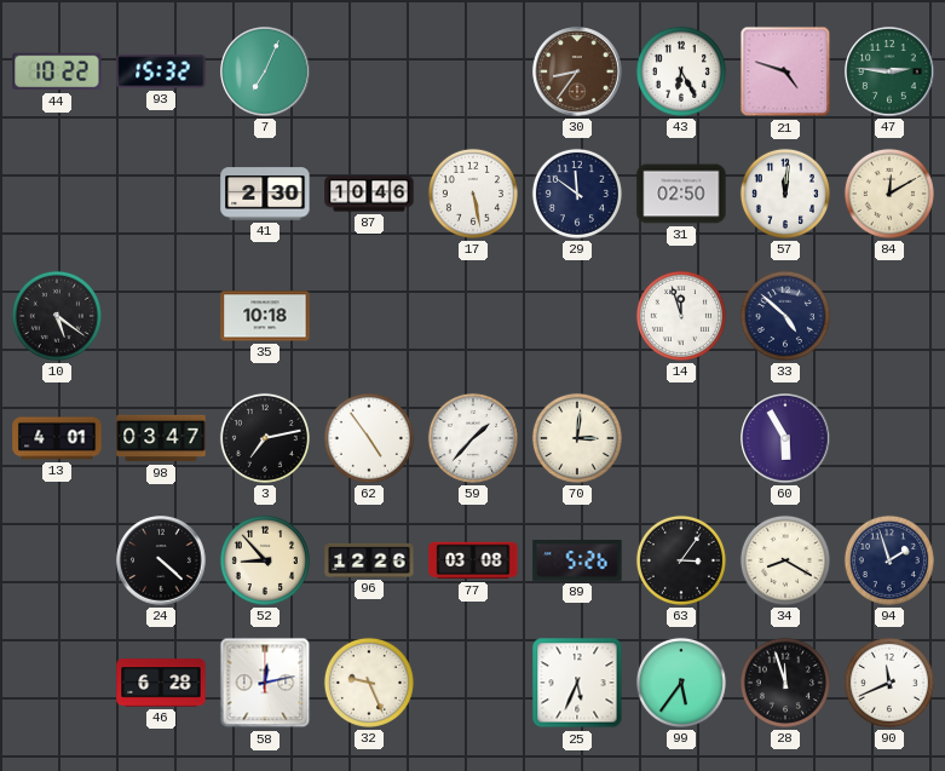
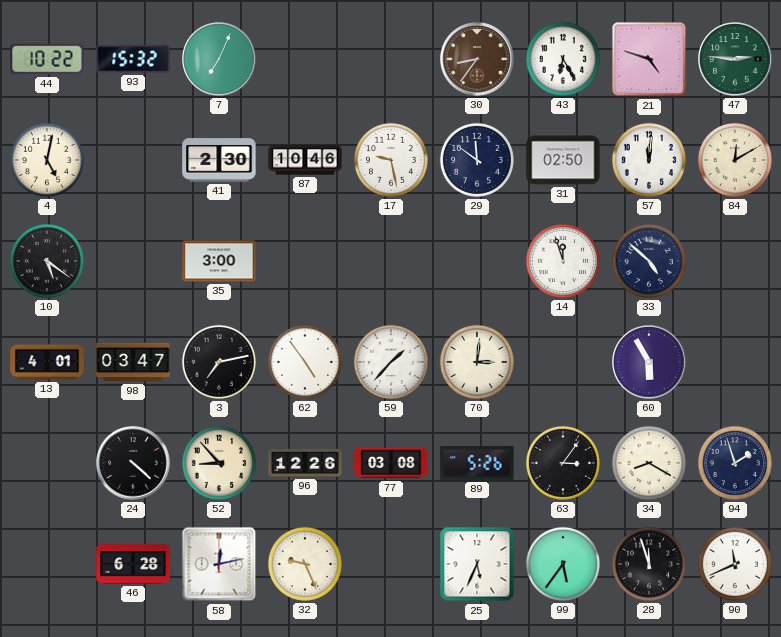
4: none -> 5:02
17: 5:28 -> 9:28
35: 10:18 -> 3:00
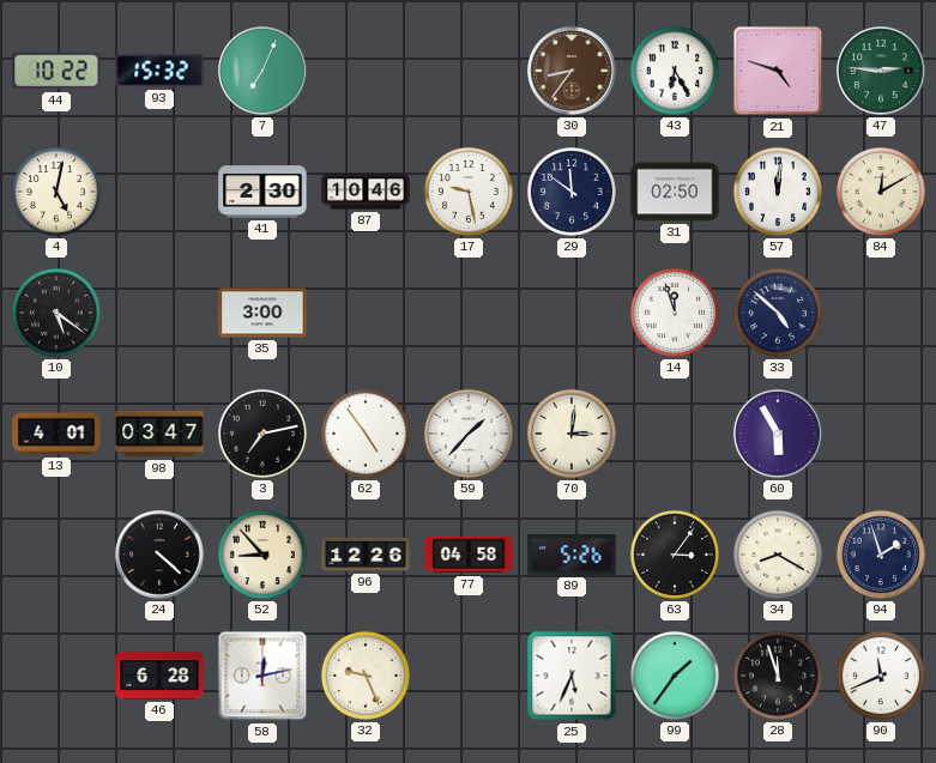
77: 03:08 -> 04:58
99: 5:36 -> 1:36
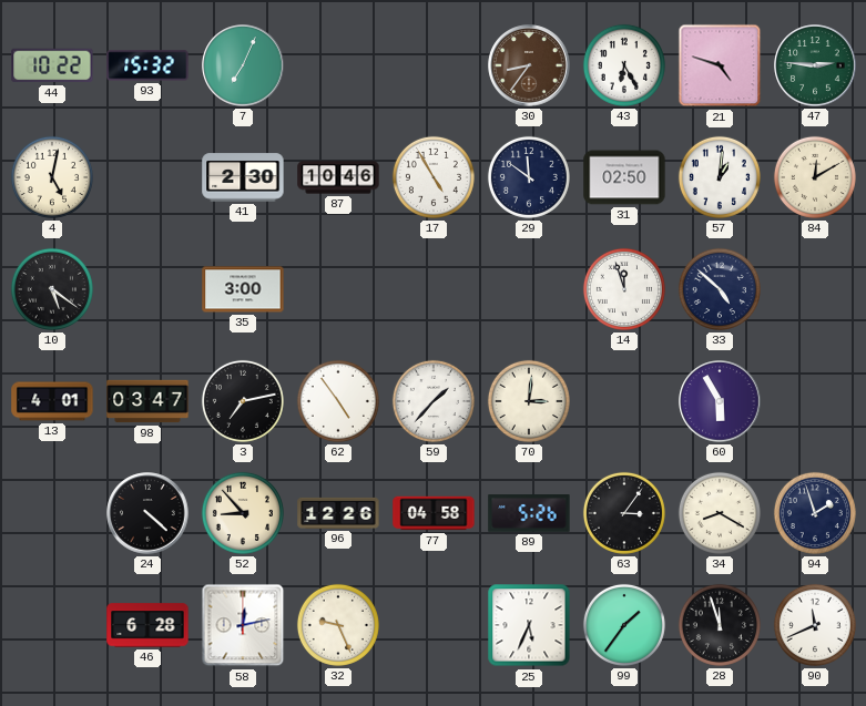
17: 9:28 -> 4:55
57: 12:01 -> 1:01
